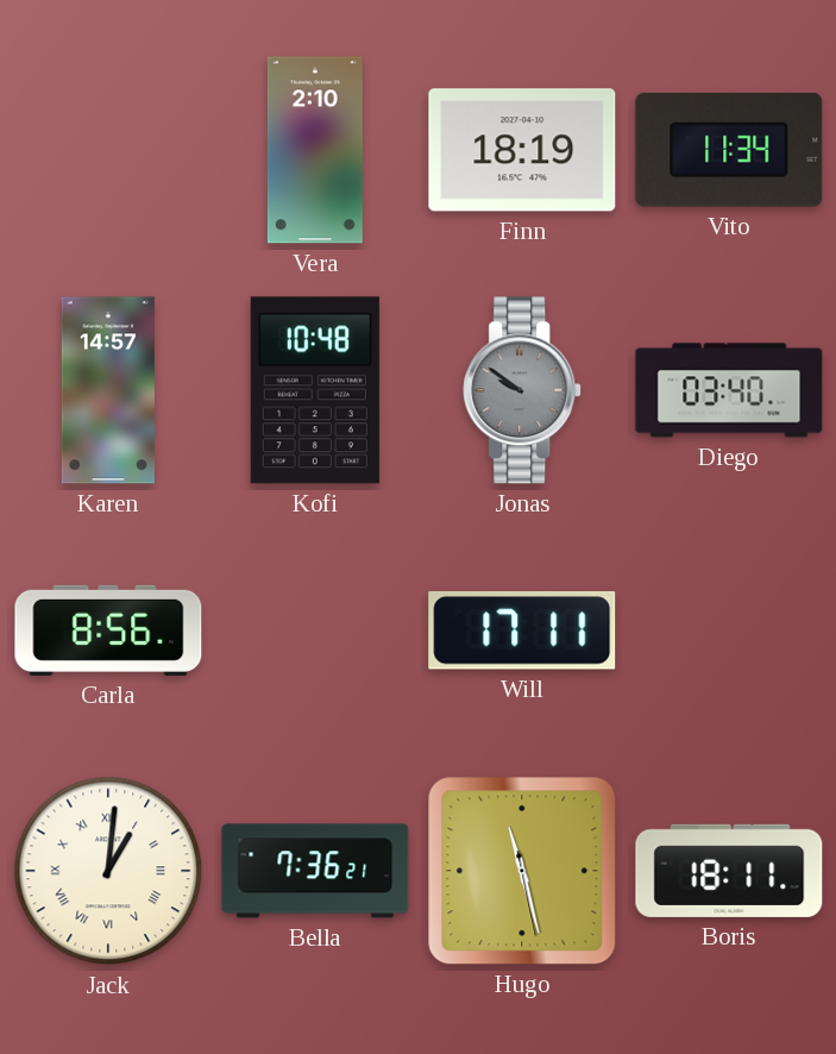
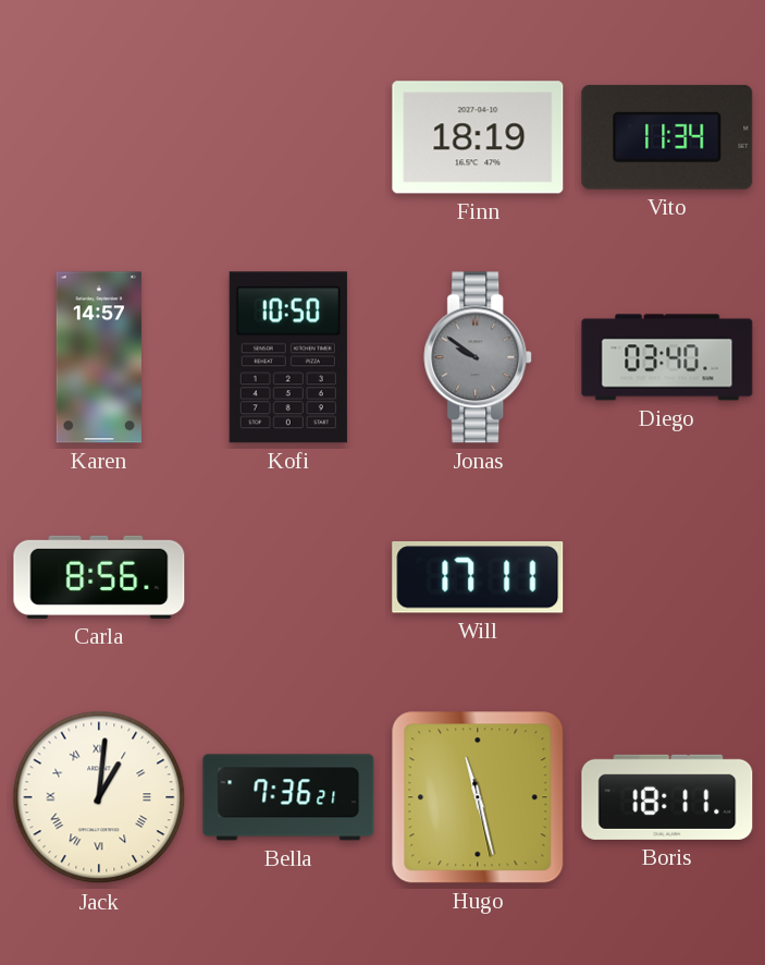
Vera: 2:10 -> none
Kofi: 10:48 -> 10:50
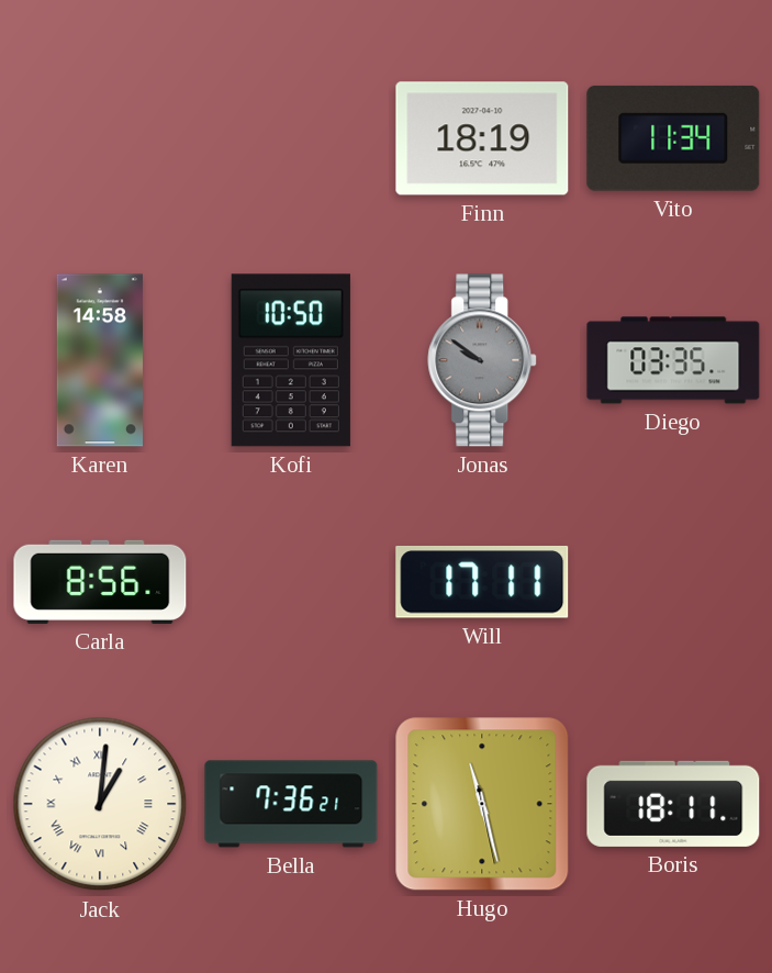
Karen: 14:57 -> 14:58
Diego: 03:40 -> 03:35
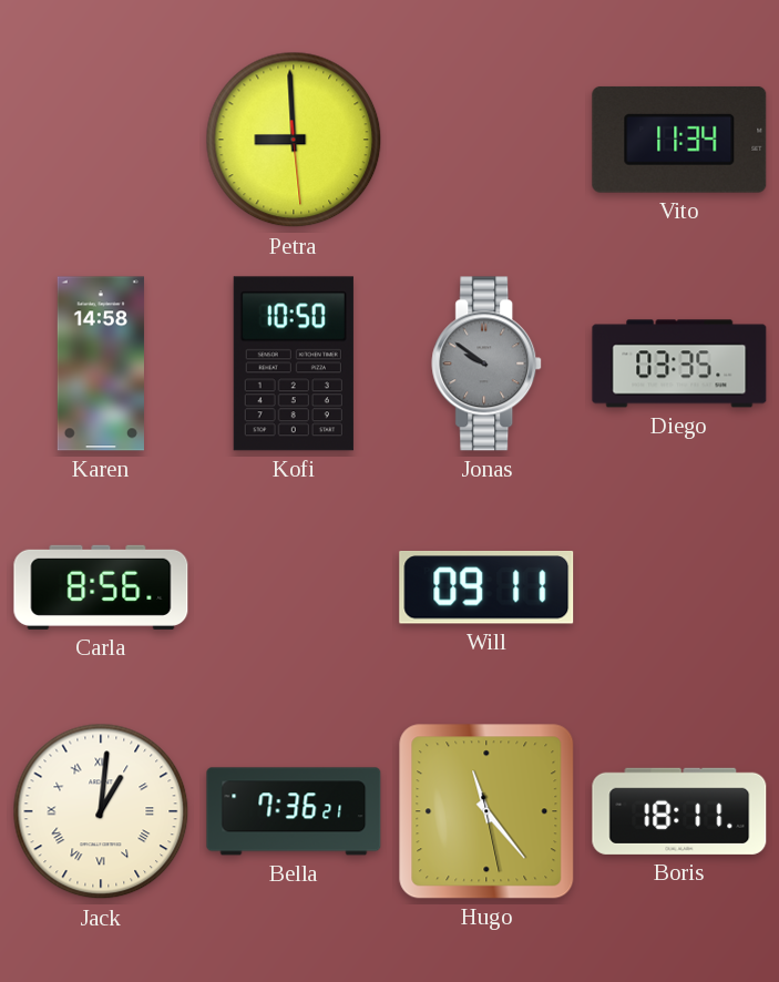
Petra: none -> 8:59
Finn: 18:19 -> none
Will: 17:11 -> 09:11
Hugo: 11:27 -> 11:23
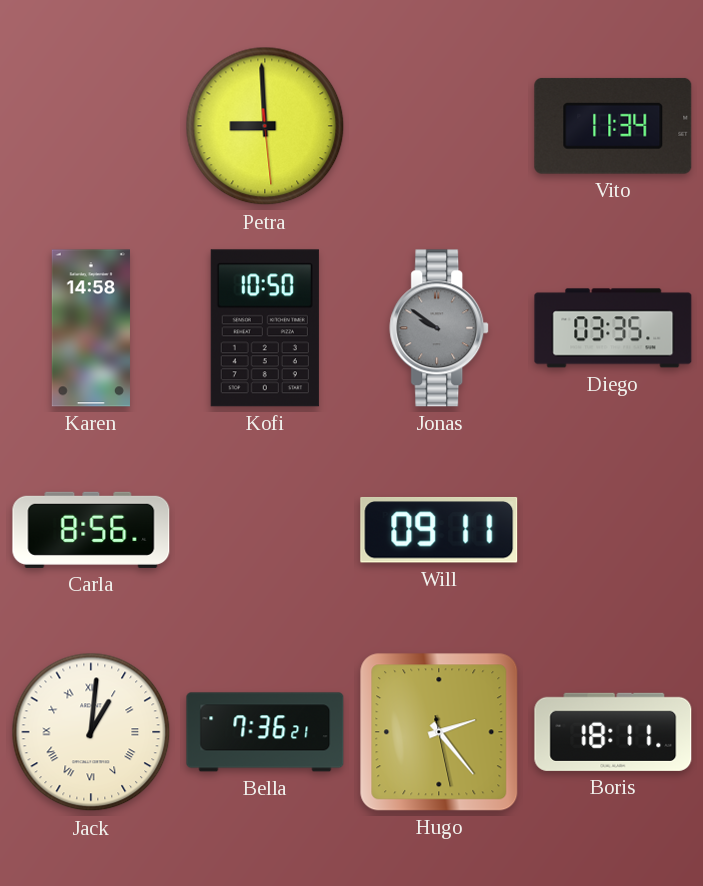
Hugo: 11:23 -> 2:23
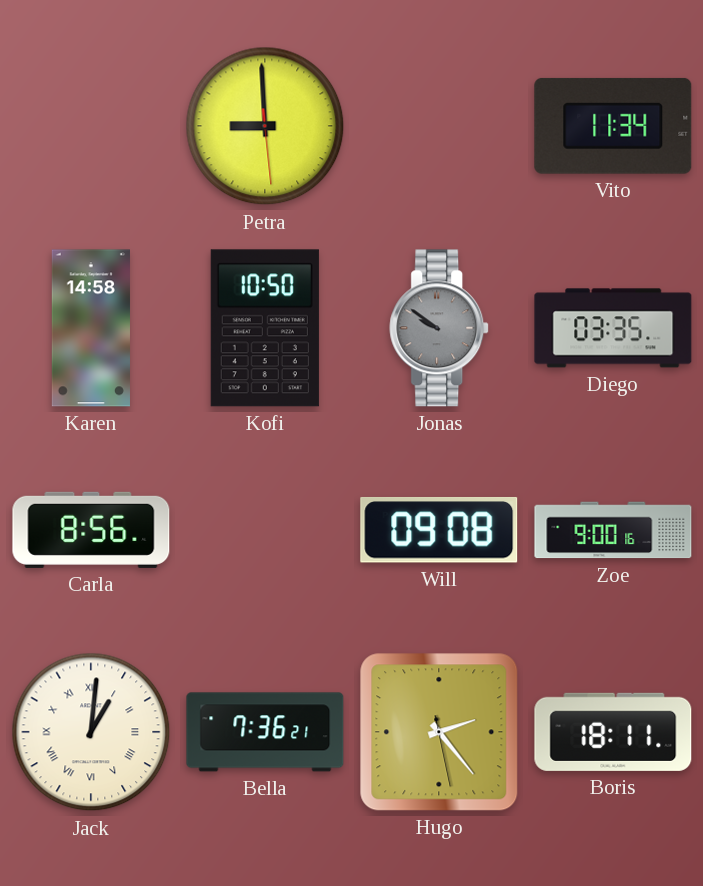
Will: 09:11 -> 09:08
Zoe: none -> 9:00
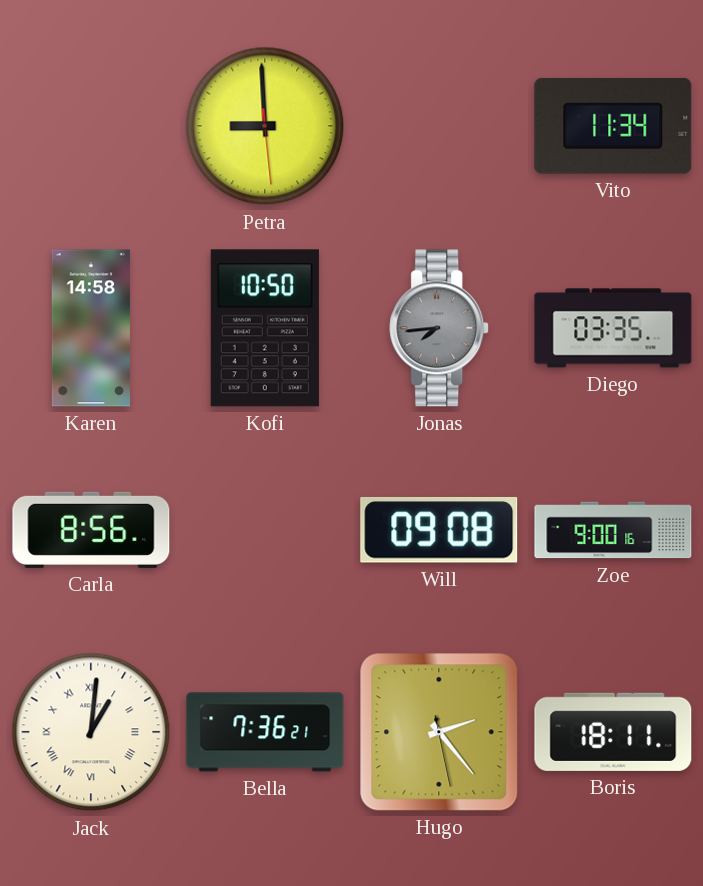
Jonas: 9:51 -> 7:44
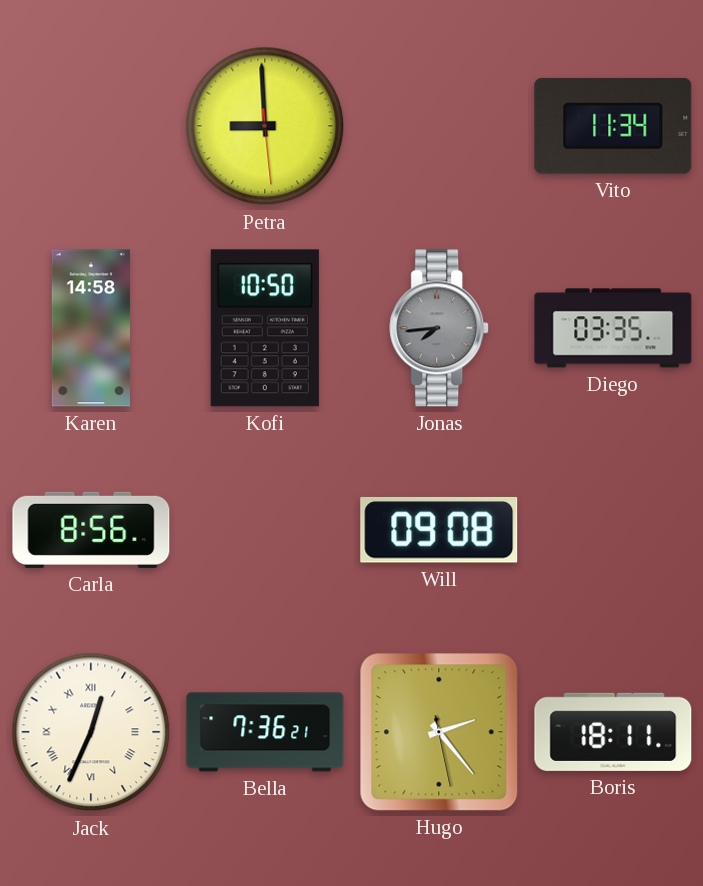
Zoe: 9:00 -> none
Jack: 1:01 -> 12:34
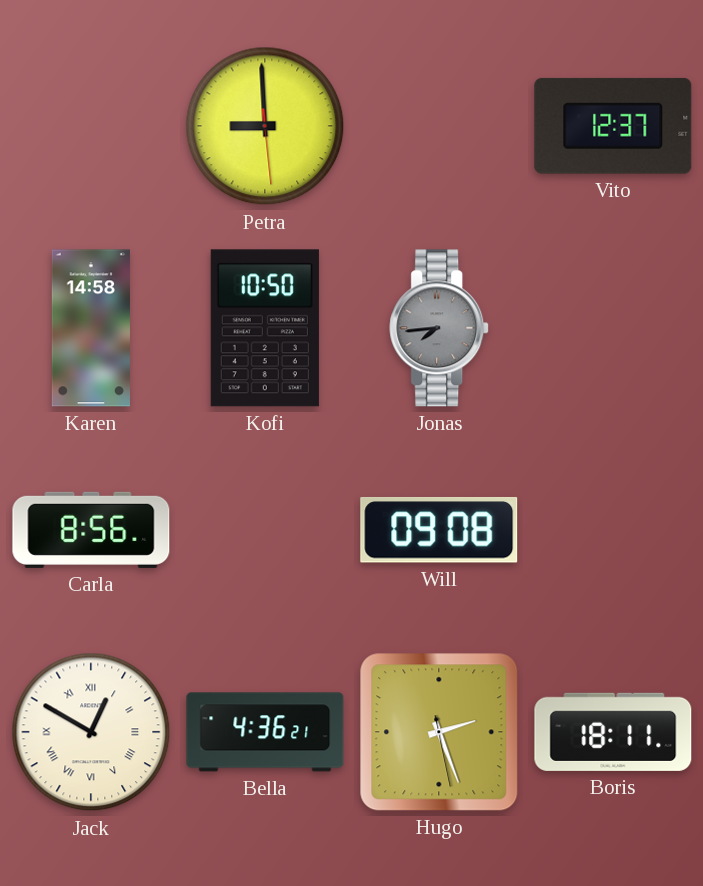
Vito: 11:34 -> 12:37
Diego: 03:35 -> none
Jack: 12:34 -> 12:50
Bella: 7:36 -> 4:36
Hugo: 2:23 -> 2:26
